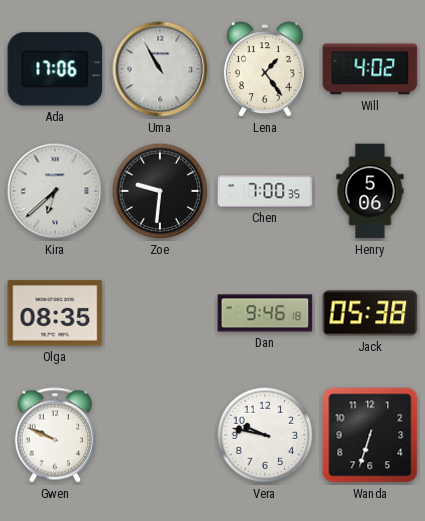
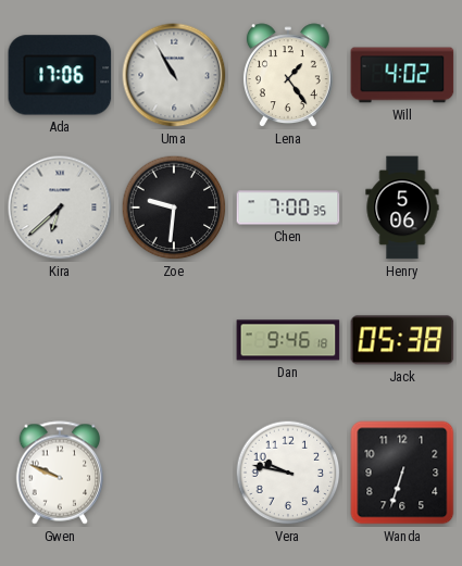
Olga: 08:35 -> none
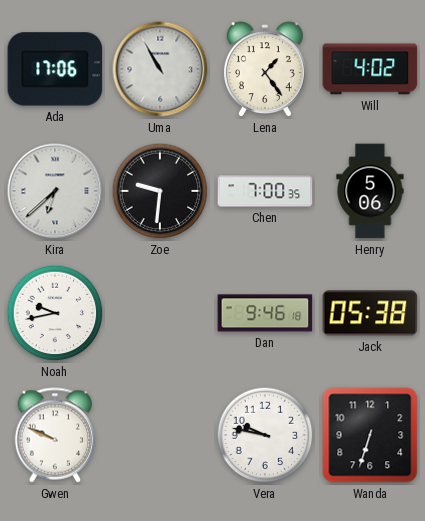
Noah: none -> 9:43
